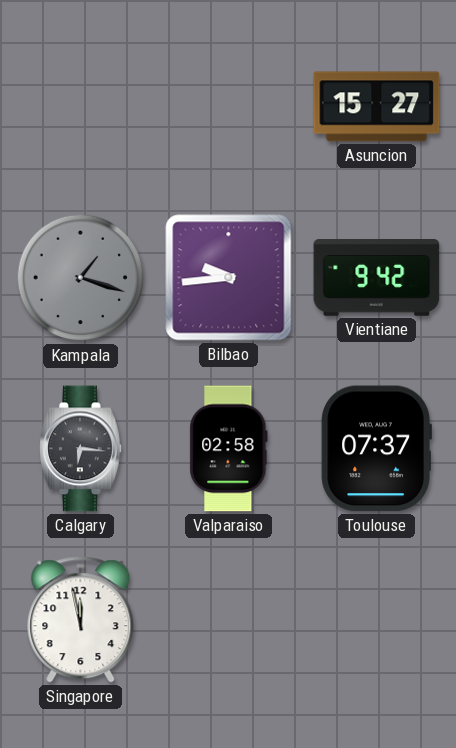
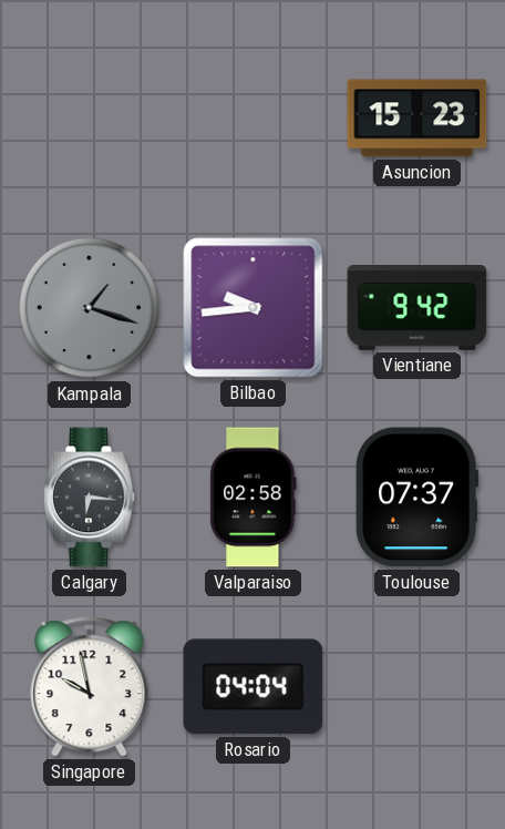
Asuncion: 15:27 -> 15:23
Singapore: 11:58 -> 9:58
Rosario: none -> 04:04
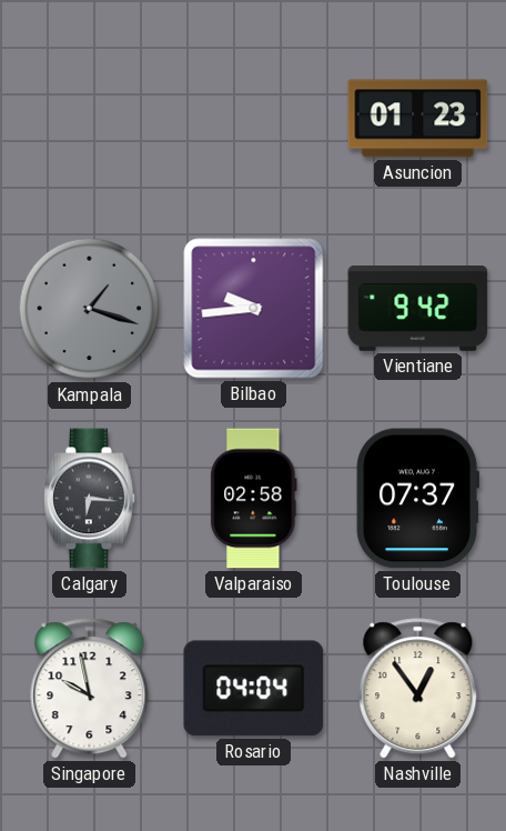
Asuncion: 15:23 -> 01:23
Nashville: none -> 12:54
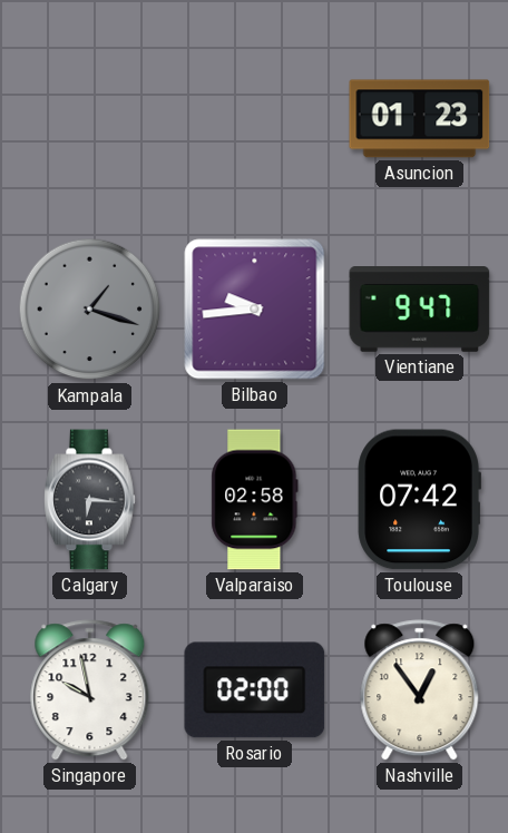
Vientiane: 9:42 -> 9:47
Toulouse: 07:37 -> 07:42
Rosario: 04:04 -> 02:00
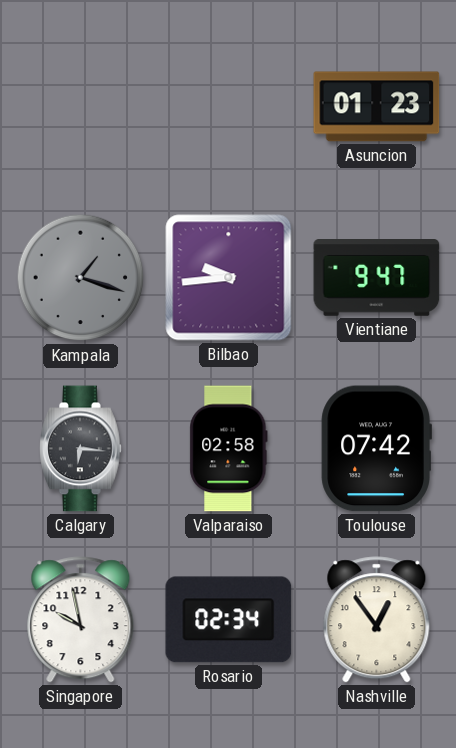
Rosario: 02:00 -> 02:34
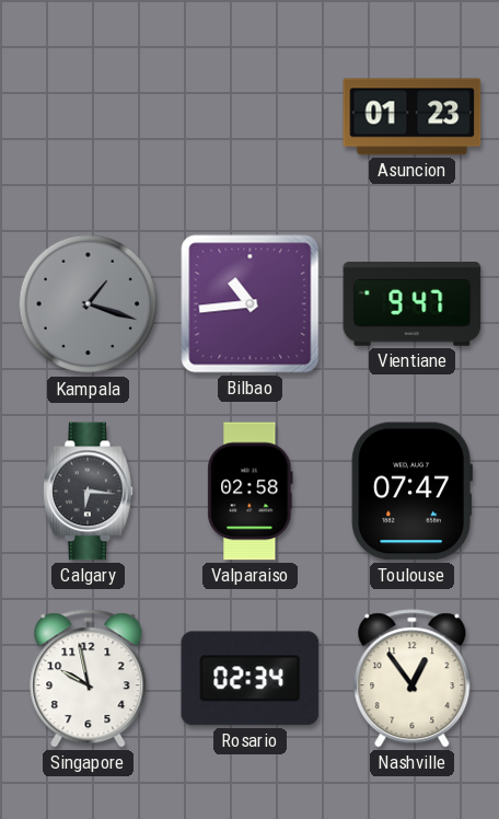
Bilbao: 9:44 -> 10:44
Toulouse: 07:42 -> 07:47
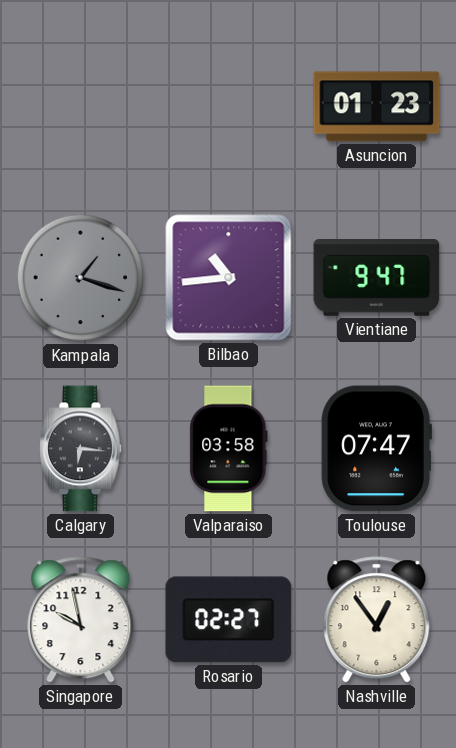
Valparaiso: 02:58 -> 03:58
Rosario: 02:34 -> 02:27
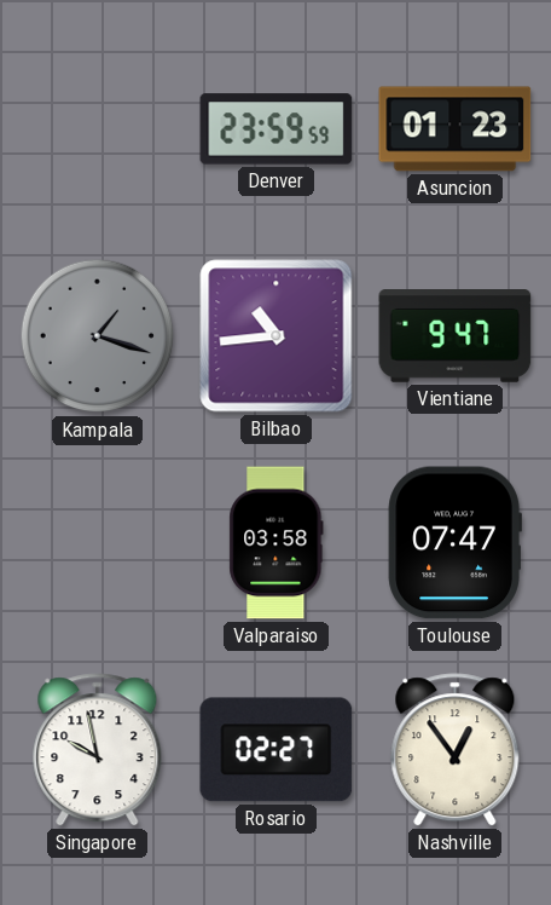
Denver: none -> 23:59
Calgary: 6:16 -> none
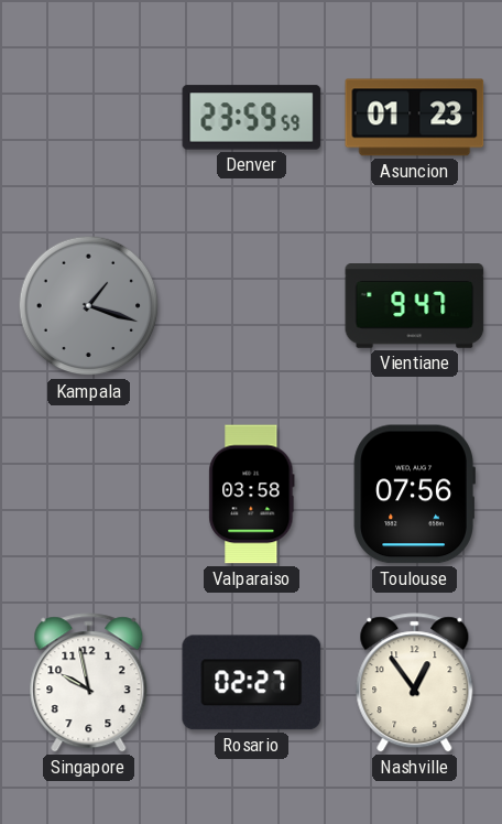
Bilbao: 10:44 -> none
Toulouse: 07:47 -> 07:56
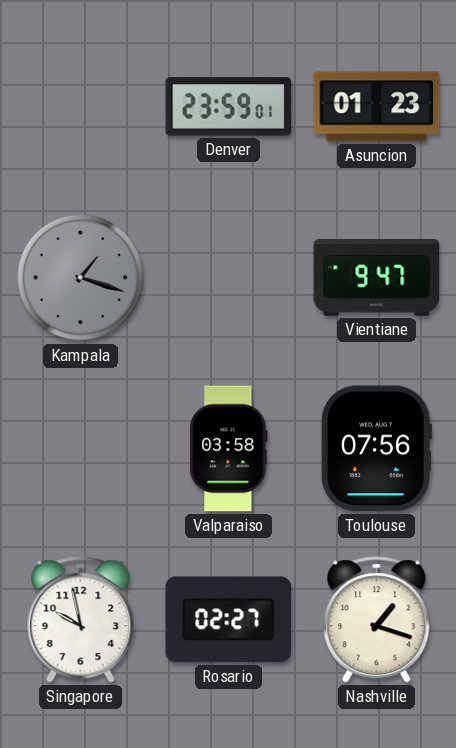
Denver: 23:59:59 -> 23:59:01
Nashville: 12:54 -> 1:18
